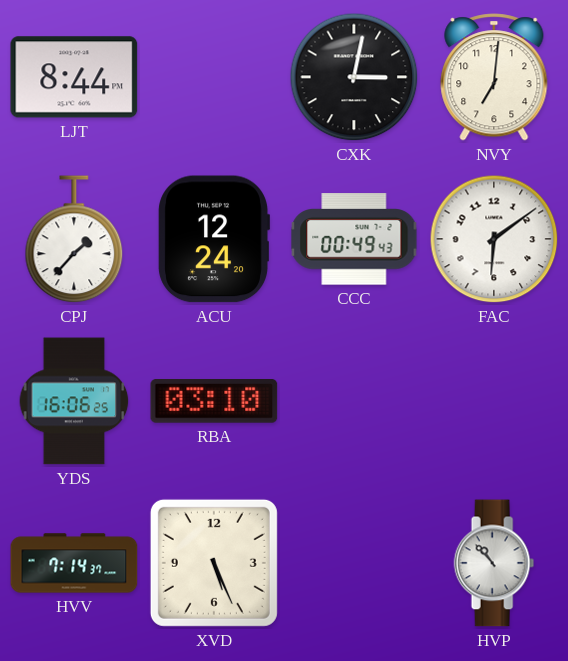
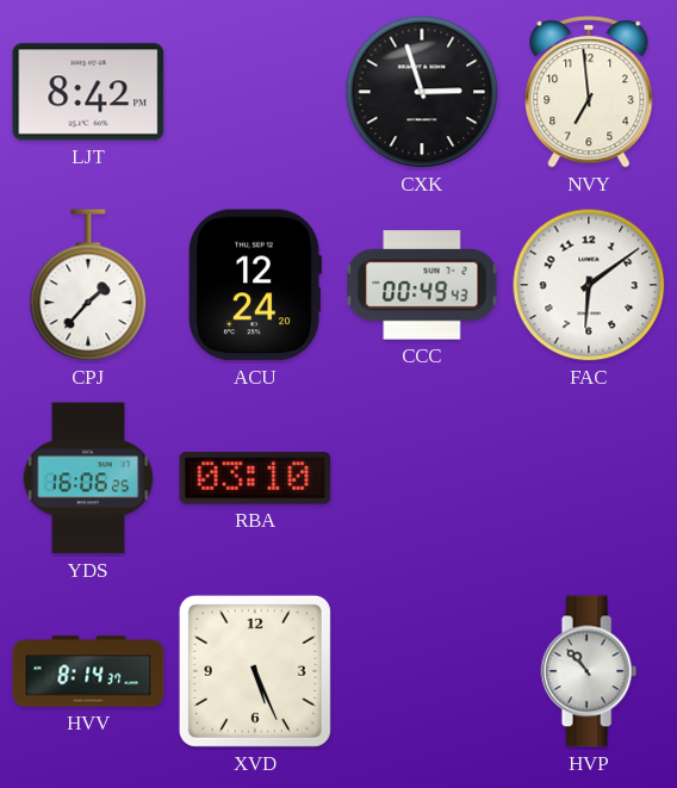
LJT: 8:44 -> 8:42
CXK: 3:02 -> 2:57
NVY: 7:01 -> 6:59
HVV: 7:14 -> 8:14
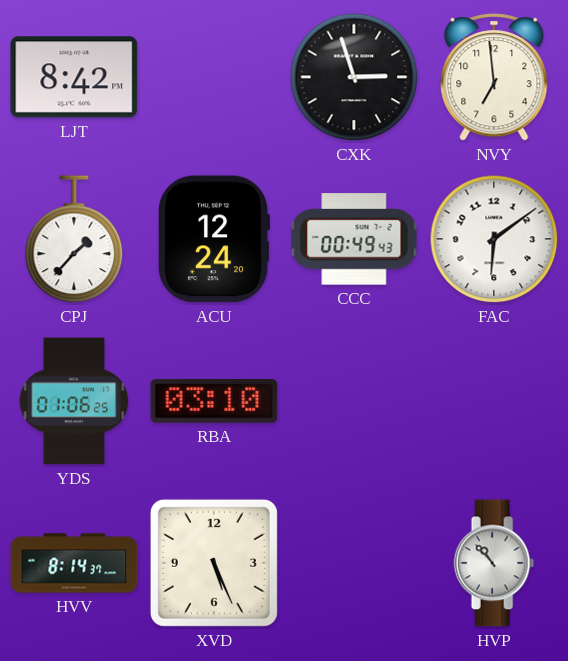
YDS: 16:06 -> 01:06
